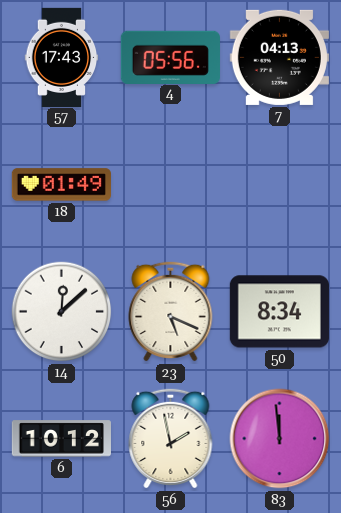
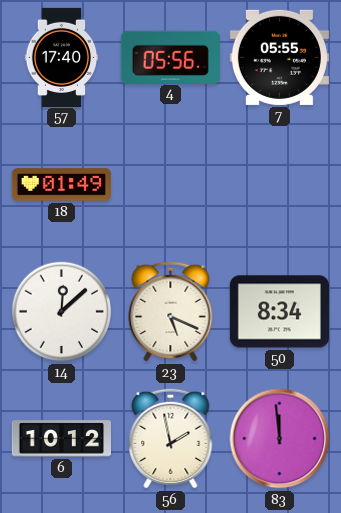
57: 17:43 -> 17:40
7: 04:13 -> 05:55
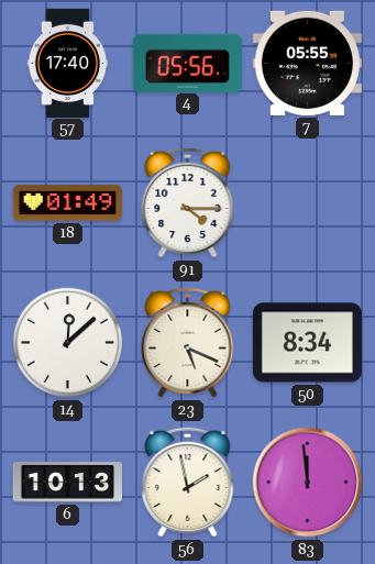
91: none -> 4:15
6: 10:12 -> 10:13
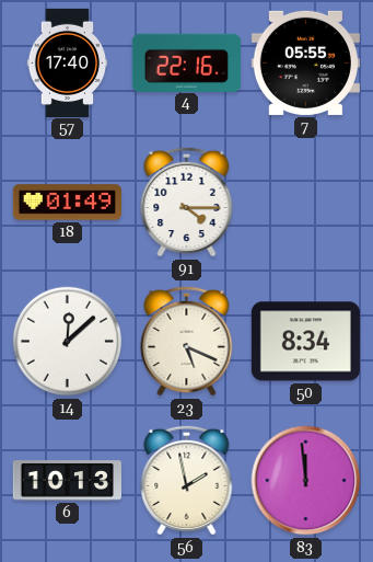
4: 05:56 -> 22:16
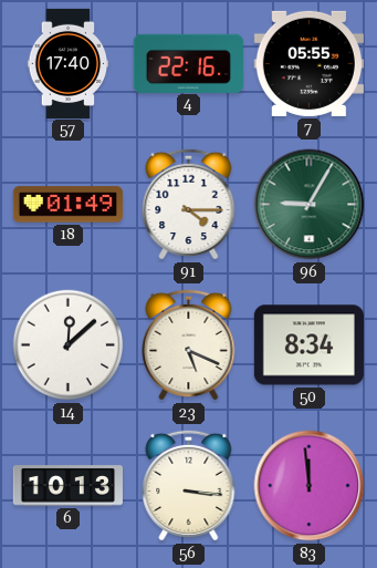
96: none -> 9:05
56: 1:58 -> 3:16
